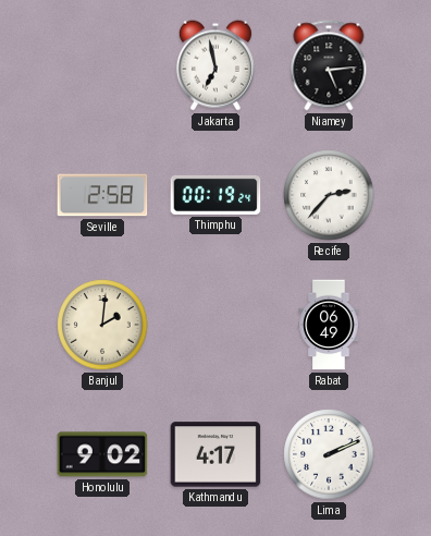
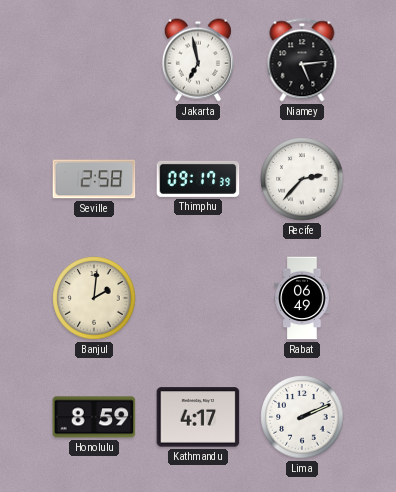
Thimphu: 00:19 -> 09:17
Honolulu: 9:02 -> 8:59
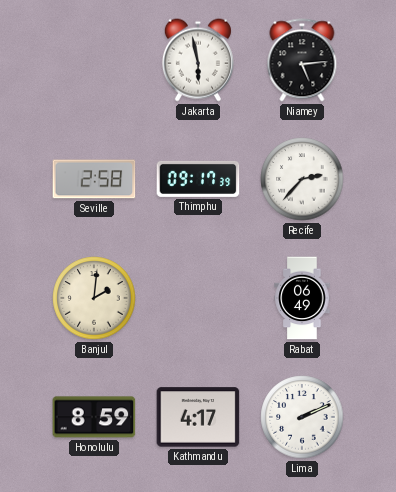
Jakarta: 6:58 -> 5:58
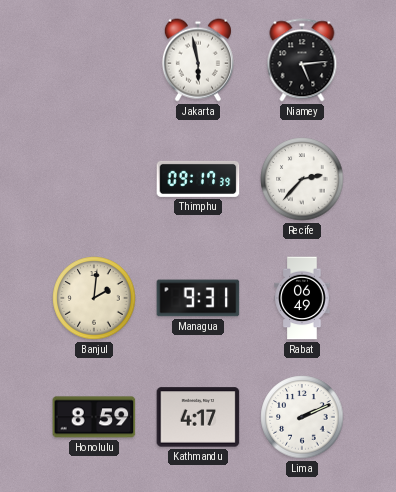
Seville: 2:58 -> none
Managua: none -> 9:31
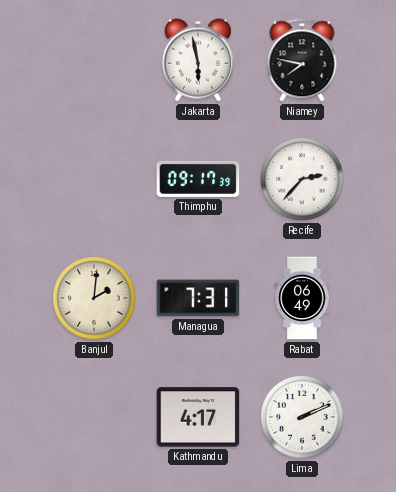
Niamey: 5:14 -> 7:47
Managua: 9:31 -> 7:31
Honolulu: 8:59 -> none
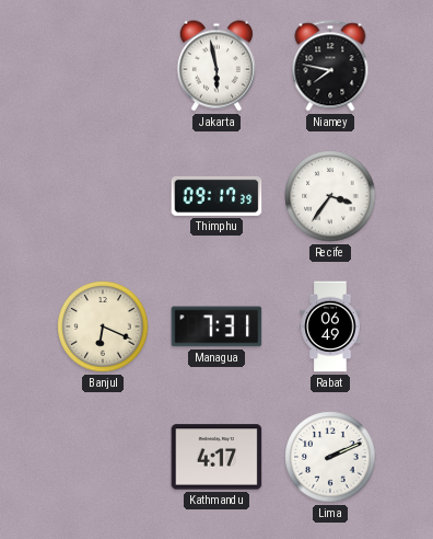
Recife: 2:37 -> 3:36
Banjul: 2:01 -> 6:19
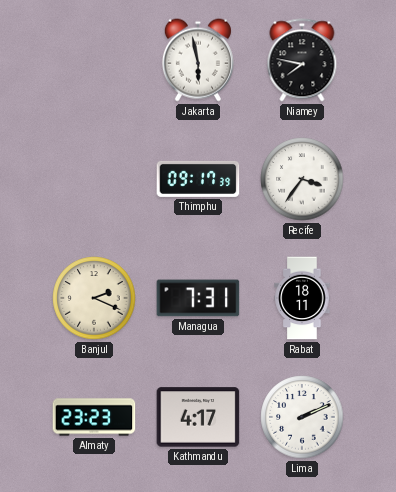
Banjul: 6:19 -> 2:19
Rabat: 06:49 -> 18:11
Almaty: none -> 23:23
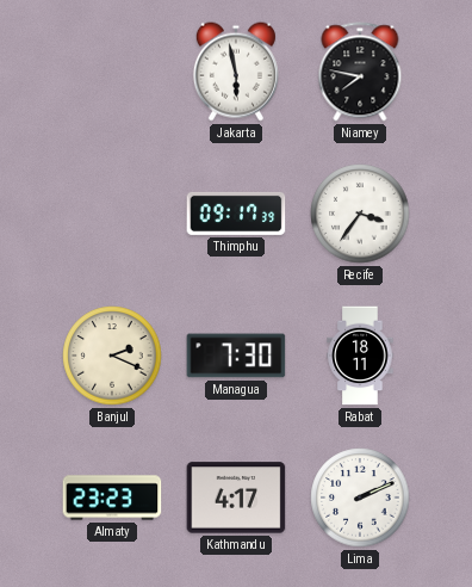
Managua: 7:31 -> 7:30
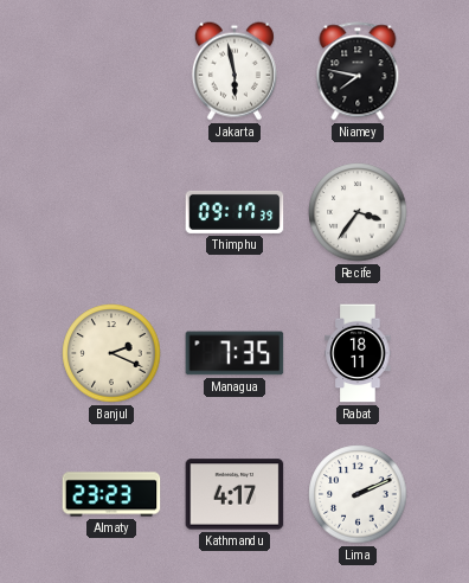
Managua: 7:30 -> 7:35
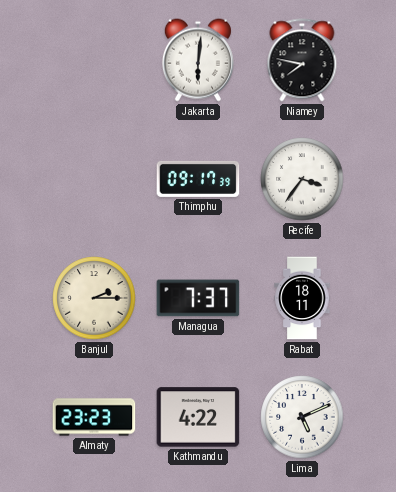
Jakarta: 5:58 -> 6:01
Banjul: 2:19 -> 2:15
Managua: 7:35 -> 7:37
Kathmandu: 4:17 -> 4:22
Lima: 2:11 -> 5:11
